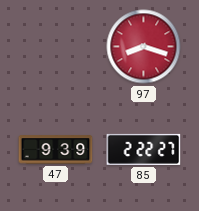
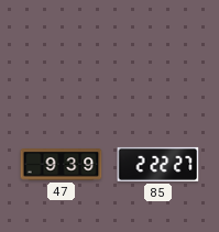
97: 8:18 -> none
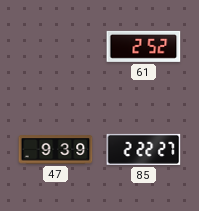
61: none -> 2:52
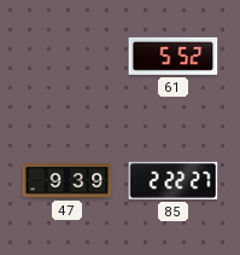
61: 2:52 -> 5:52
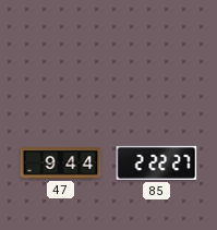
61: 5:52 -> none
47: 9:39 -> 9:44
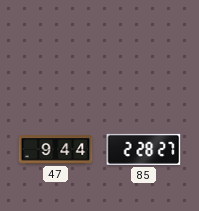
85: 2:22 -> 2:28
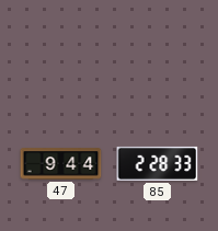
85: 2:28:27 -> 2:28:33
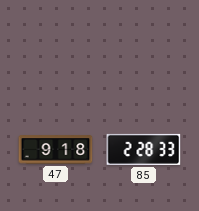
47: 9:44 -> 9:18
